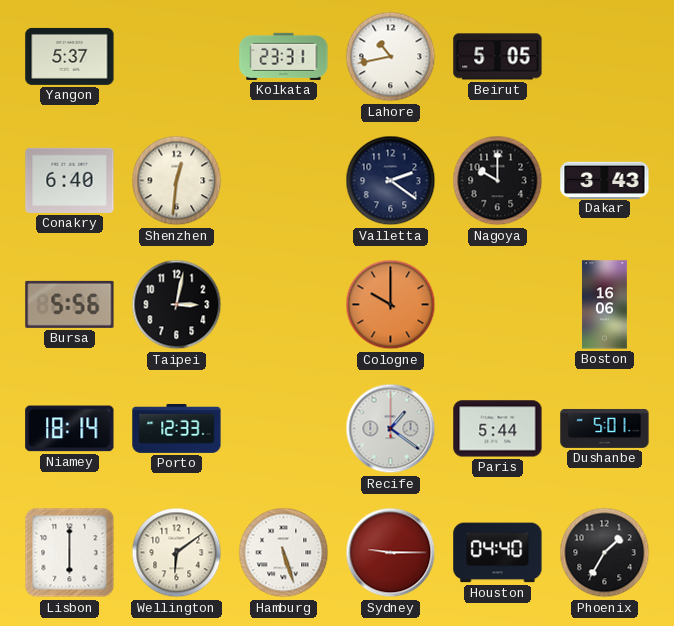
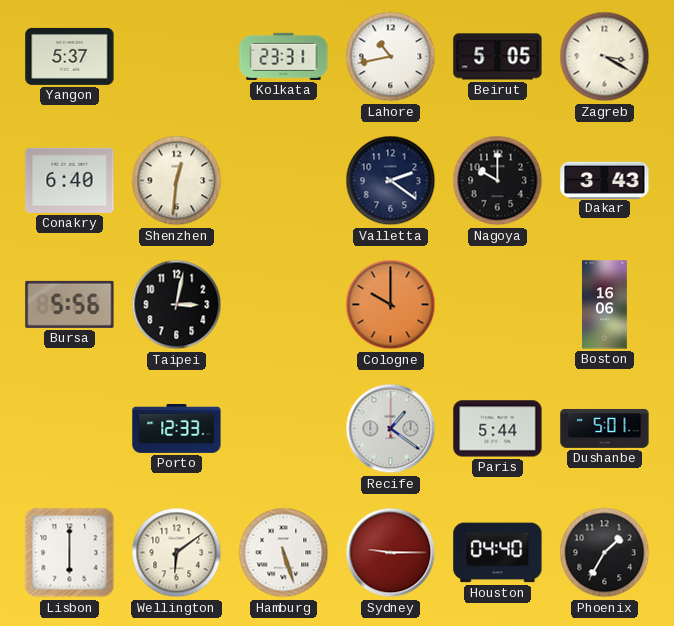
Zagreb: none -> 3:20
Niamey: 18:14 -> none
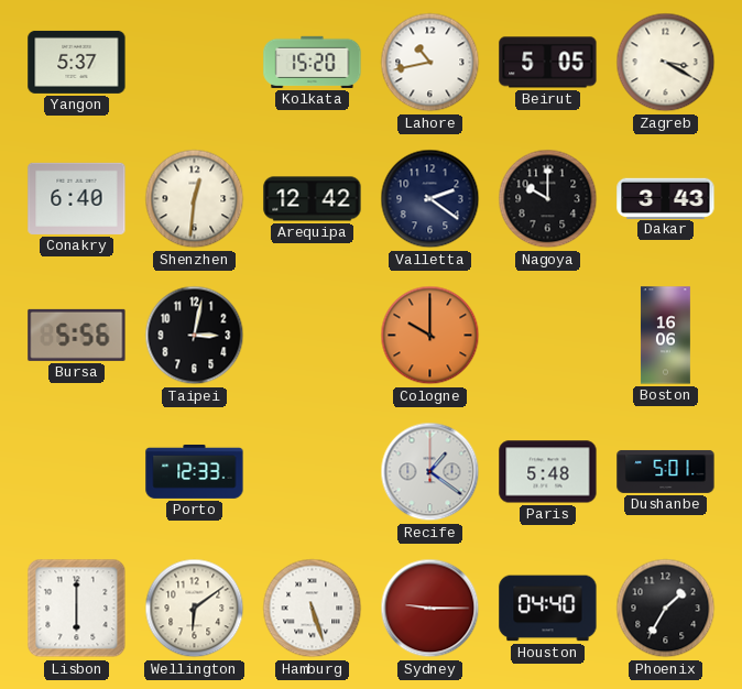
Kolkata: 23:31 -> 15:20
Arequipa: none -> 12:42
Paris: 5:44 -> 5:48
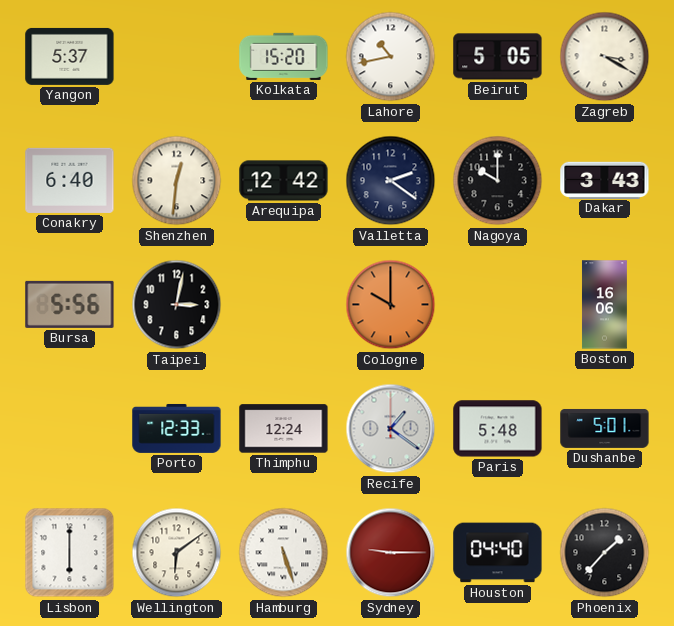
Thimphu: none -> 12:24
Phoenix: 1:35 -> 1:37
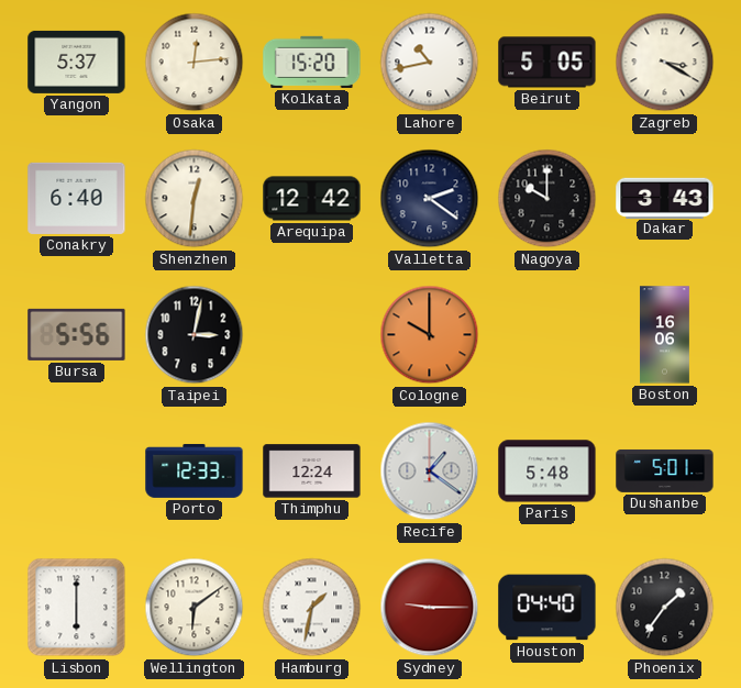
Osaka: none -> 12:14
Hamburg: 5:27 -> 1:32
Phoenix: 1:37 -> 1:36
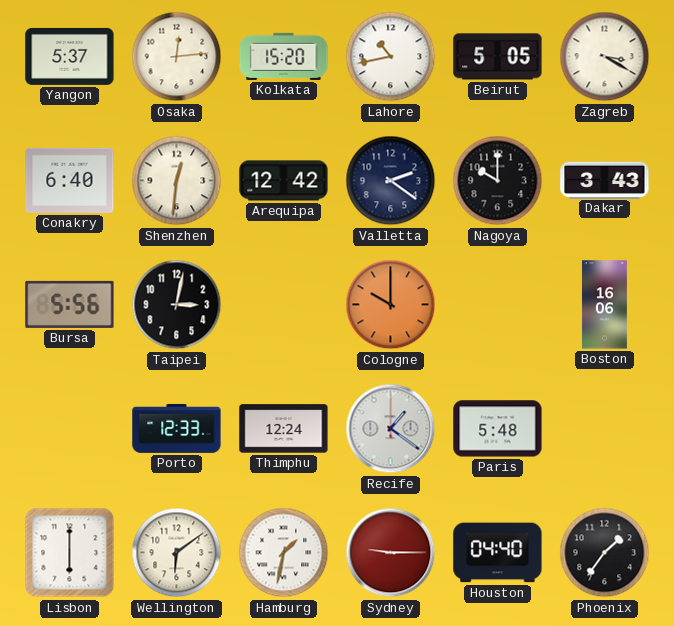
Dushanbe: 5:01 -> none
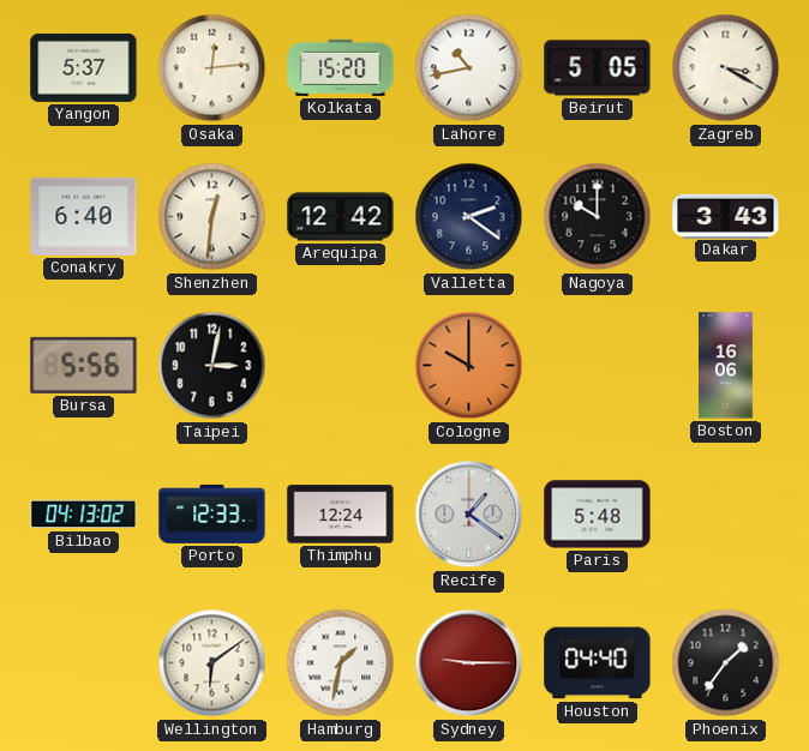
Bilbao: none -> 04:13
Lisbon: 6:00 -> none
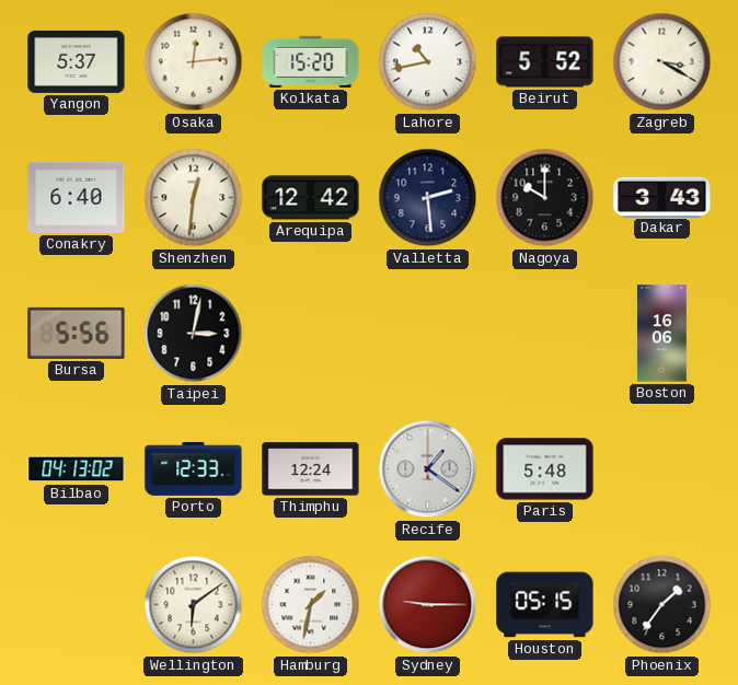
Beirut: 5:05 -> 5:52
Valletta: 2:21 -> 2:29
Cologne: 10:00 -> none
Houston: 04:40 -> 05:15
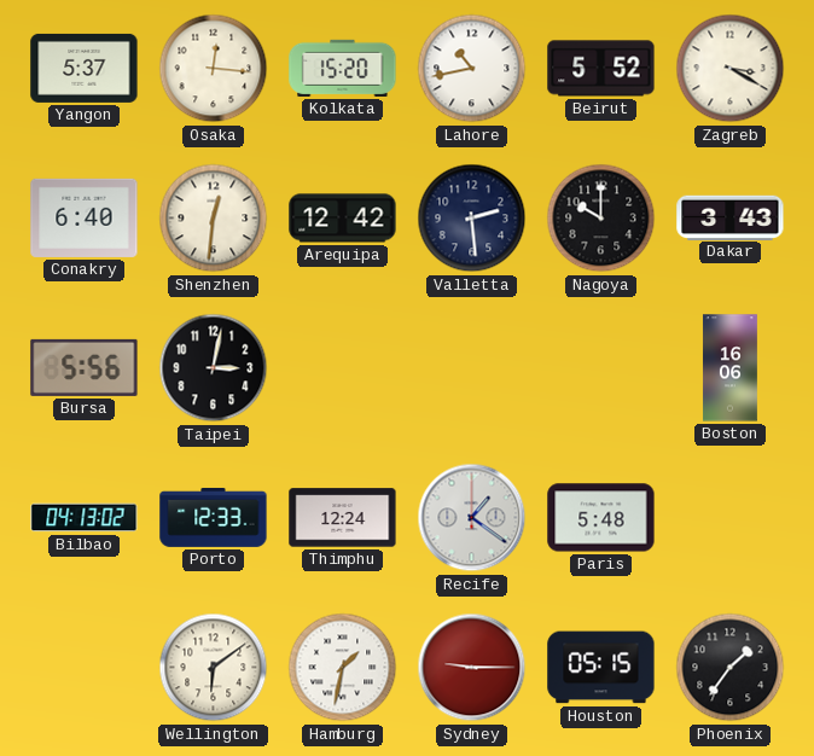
Osaka: 12:14 -> 12:16
